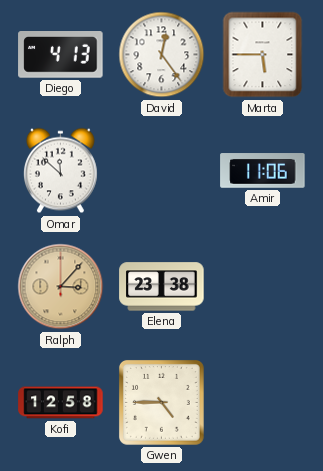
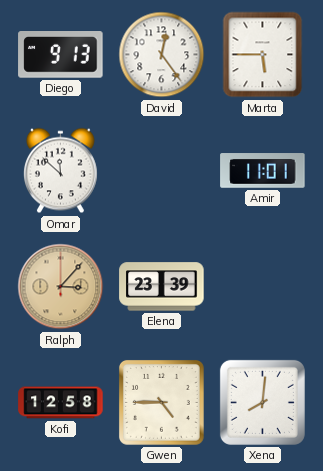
Diego: 4:13 -> 9:13
Amir: 11:06 -> 11:01
Elena: 23:38 -> 23:39
Xena: none -> 8:01
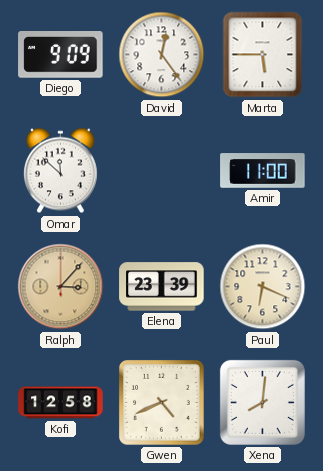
Diego: 9:13 -> 9:09
Amir: 11:01 -> 11:00
Paul: none -> 6:19
Gwen: 4:45 -> 4:41
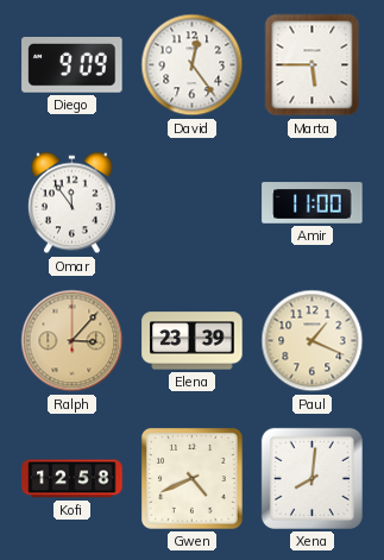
Omar: 11:52 -> 11:54
Paul: 6:19 -> 1:19
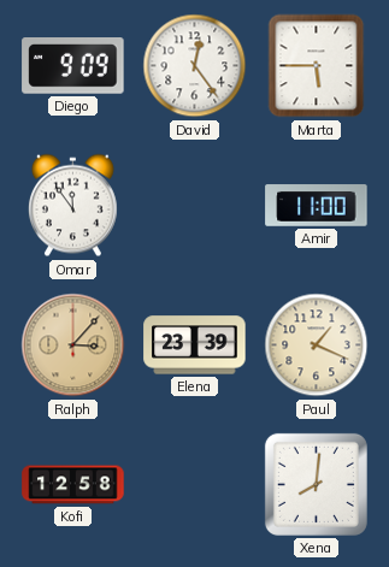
Gwen: 4:41 -> none
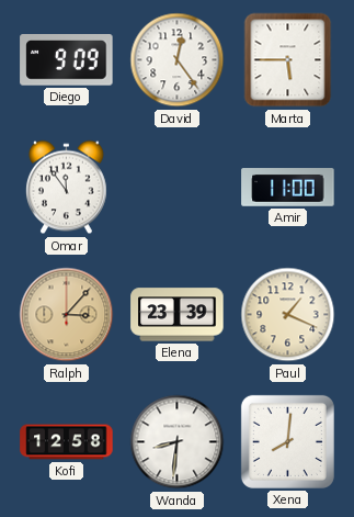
Wanda: none -> 8:31
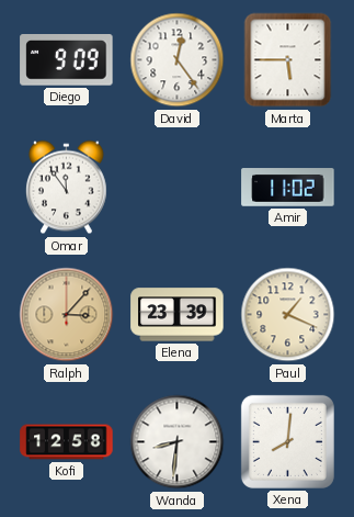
Amir: 11:00 -> 11:02
